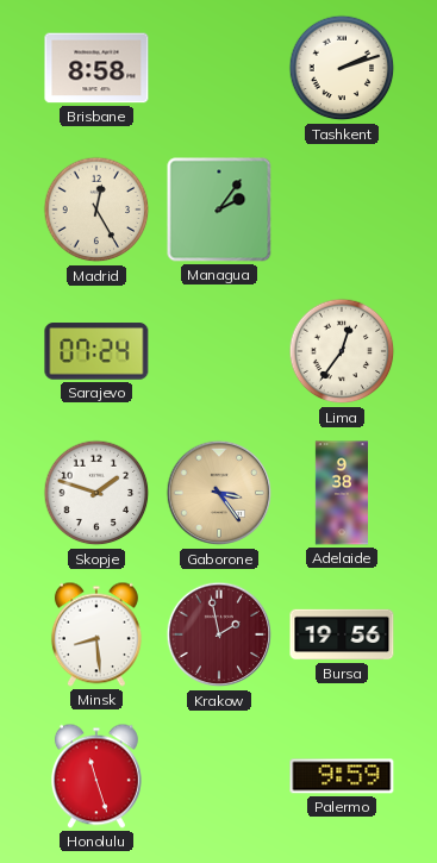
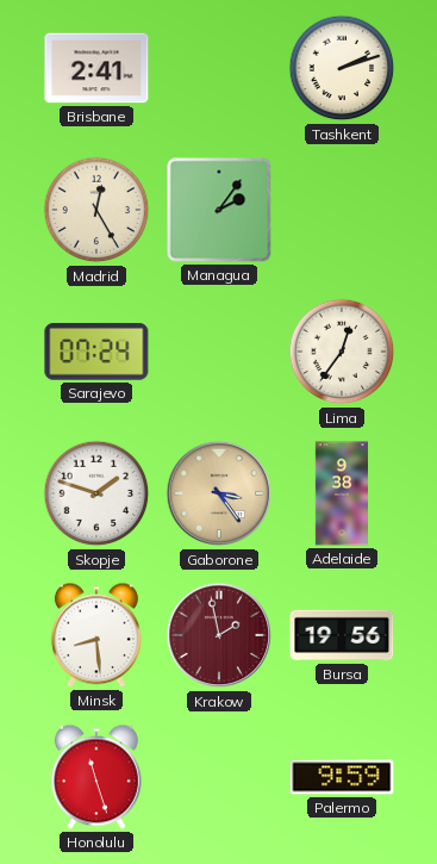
Brisbane: 8:58 -> 2:41
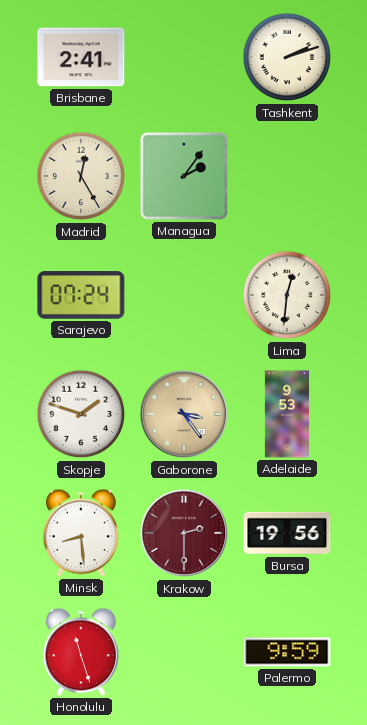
Lima: 12:36 -> 12:31
Adelaide: 9:38 -> 9:53
Krakow: 1:58 -> 2:30
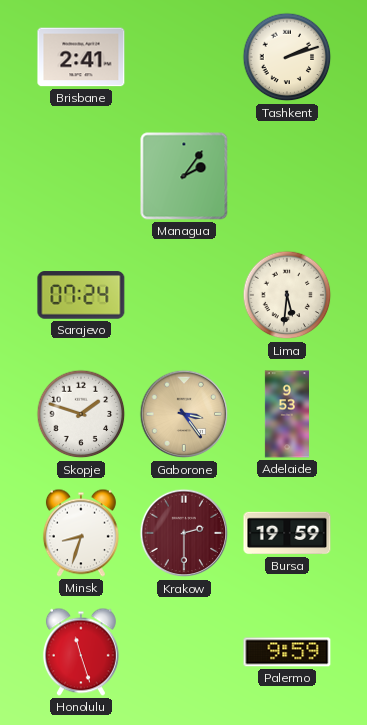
Madrid: 12:25 -> none
Lima: 12:31 -> 5:31
Minsk: 8:29 -> 8:33
Bursa: 19:56 -> 19:59
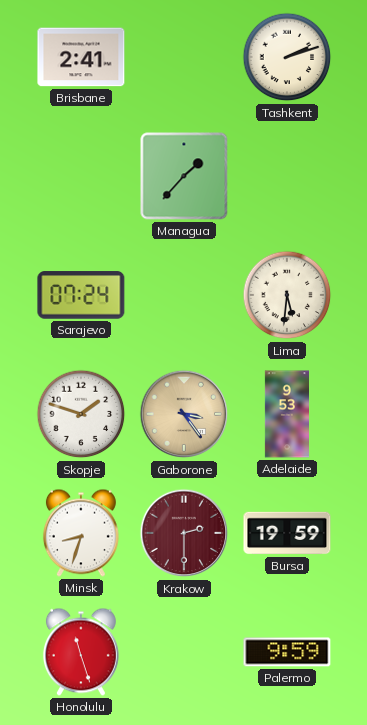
Managua: 2:06 -> 1:37
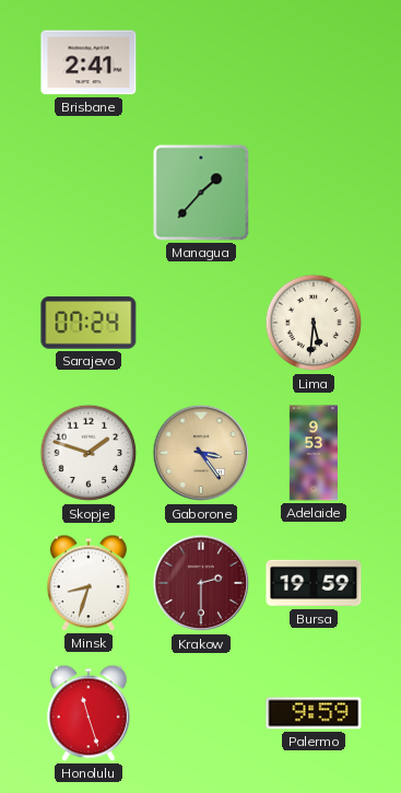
Tashkent: 2:12 -> none
